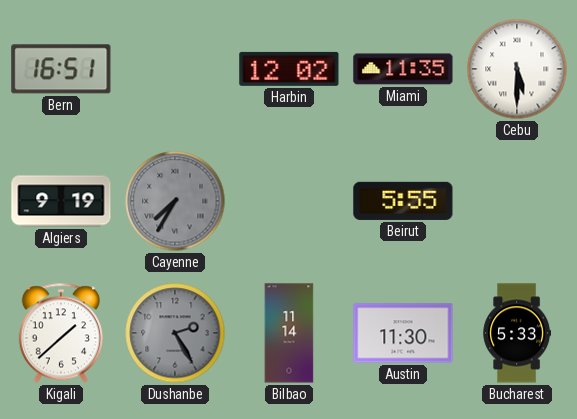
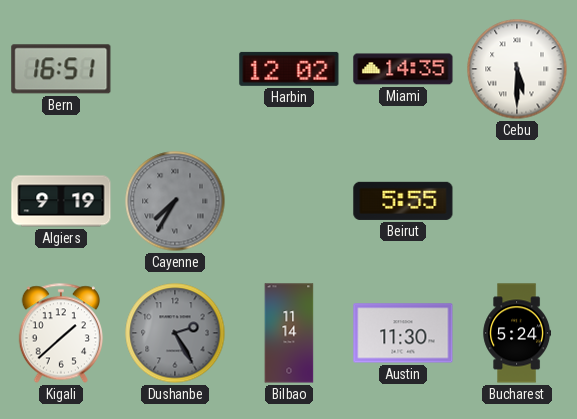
Miami: 11:35 -> 14:35
Bucharest: 5:33 -> 5:24
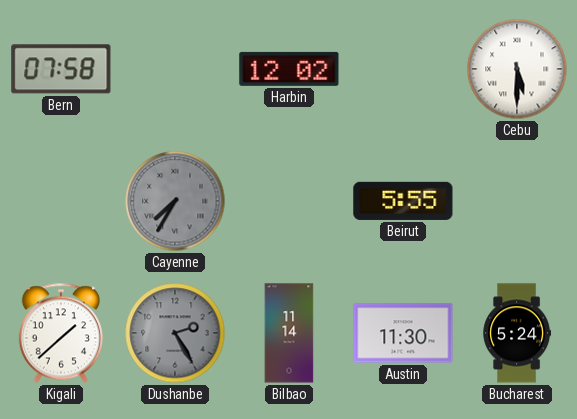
Bern: 16:51 -> 07:58
Miami: 14:35 -> none
Algiers: 9:19 -> none
